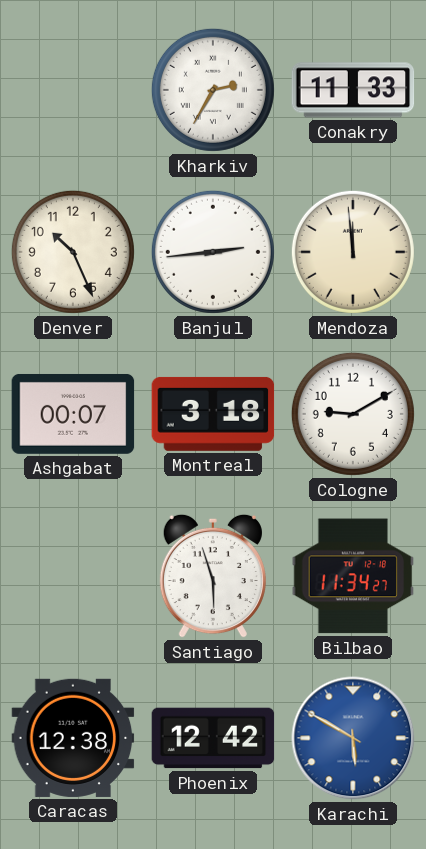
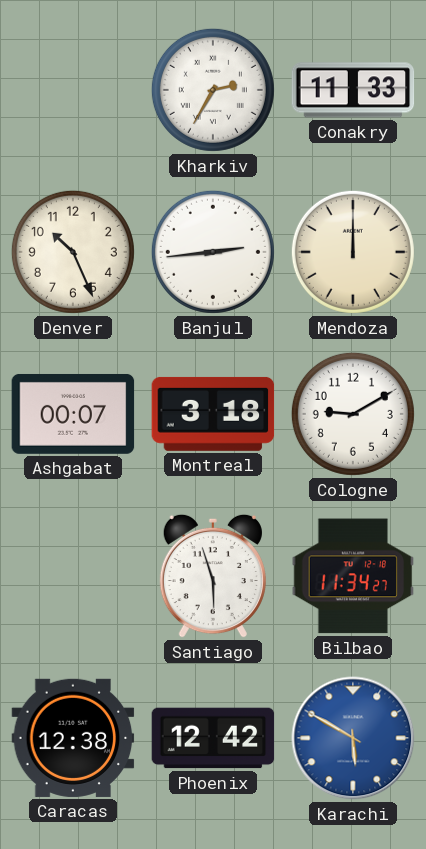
Mendoza: 11:59 -> 12:00
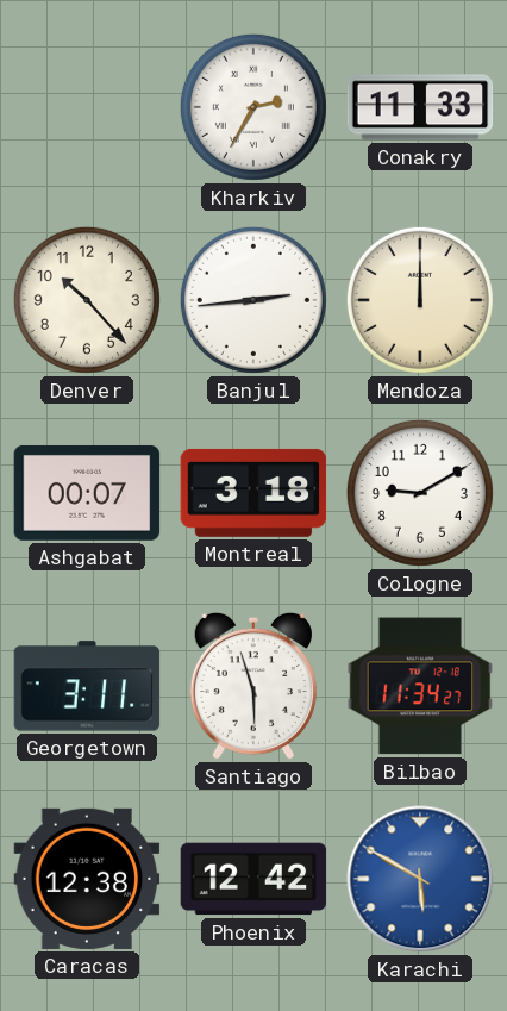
Denver: 10:26 -> 10:23
Georgetown: none -> 3:11
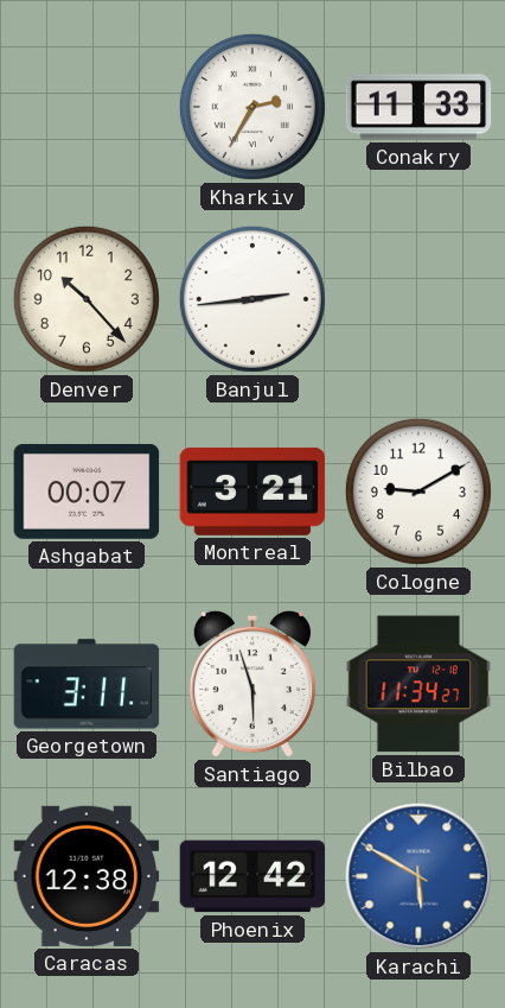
Mendoza: 12:00 -> none
Montreal: 3:18 -> 3:21
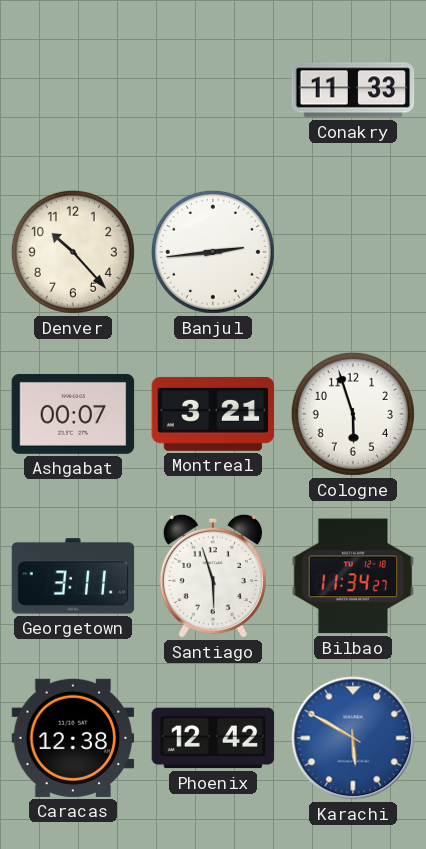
Kharkiv: 2:35 -> none
Cologne: 9:10 -> 5:57
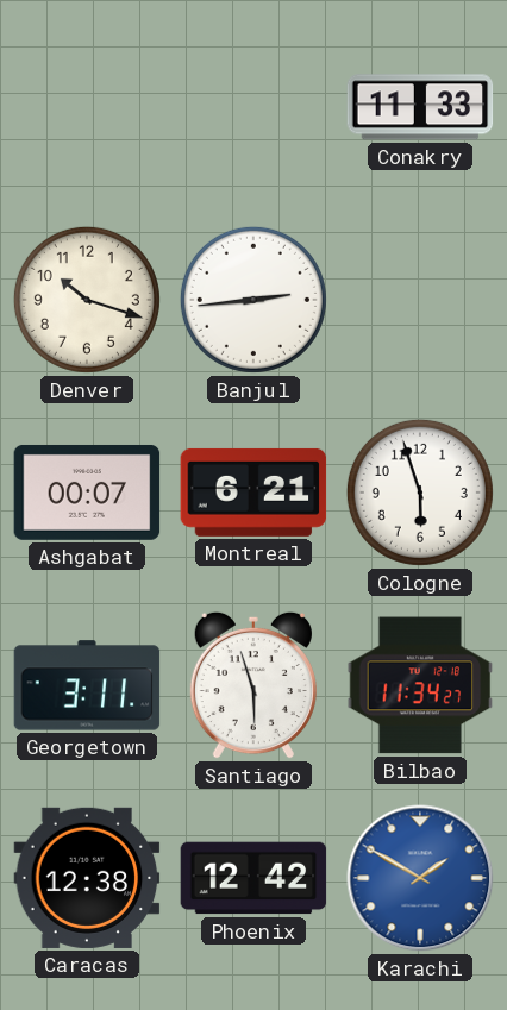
Denver: 10:23 -> 10:18
Montreal: 3:21 -> 6:21
Karachi: 5:50 -> 1:50
